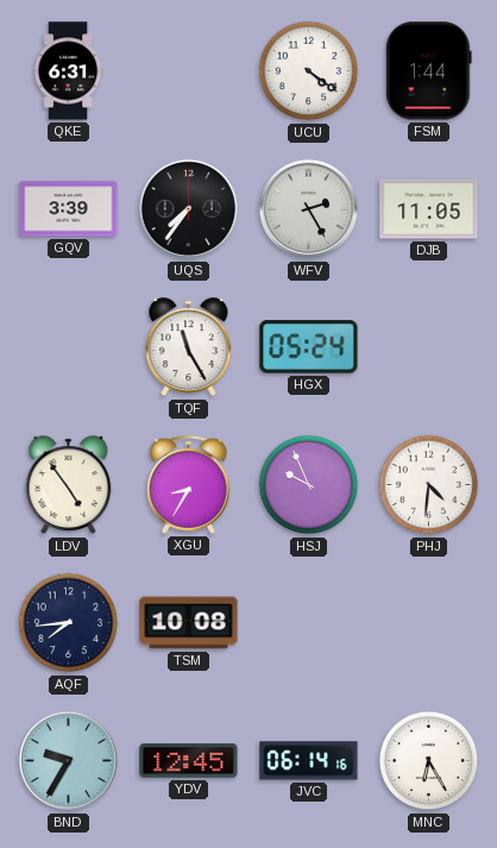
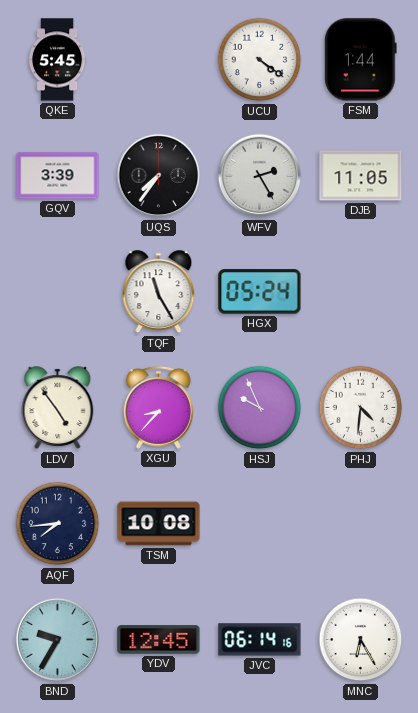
QKE: 6:31 -> 5:45
XGU: 8:35 -> 8:37
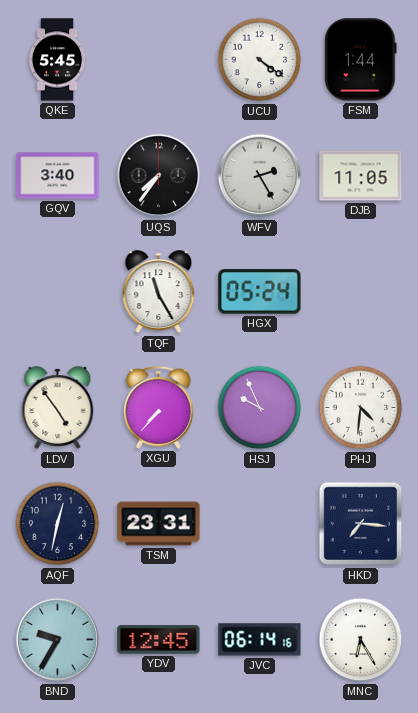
GQV: 3:39 -> 3:40
XGU: 8:37 -> 7:37
AQF: 7:44 -> 12:32
TSM: 10:08 -> 23:31
HKD: none -> 7:16
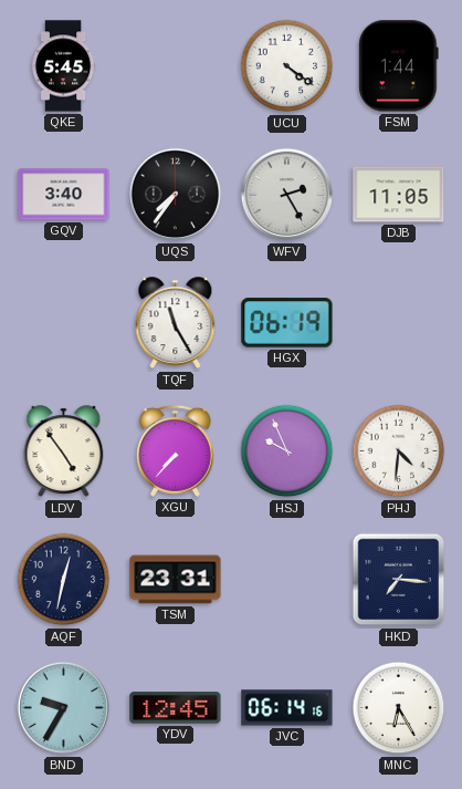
HGX: 05:24 -> 06:19
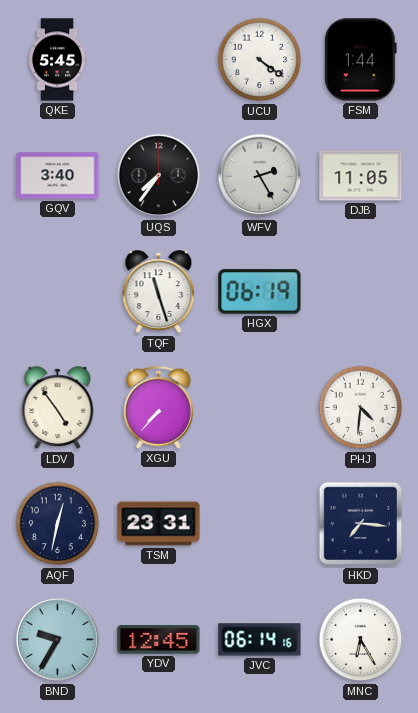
TQF: 11:25 -> 11:27
HSJ: 9:56 -> none
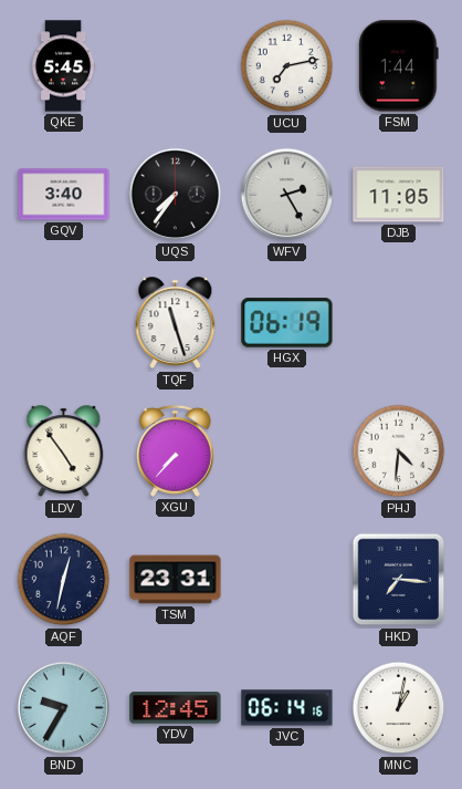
UCU: 4:21 -> 7:13
MNC: 6:25 -> 1:02
